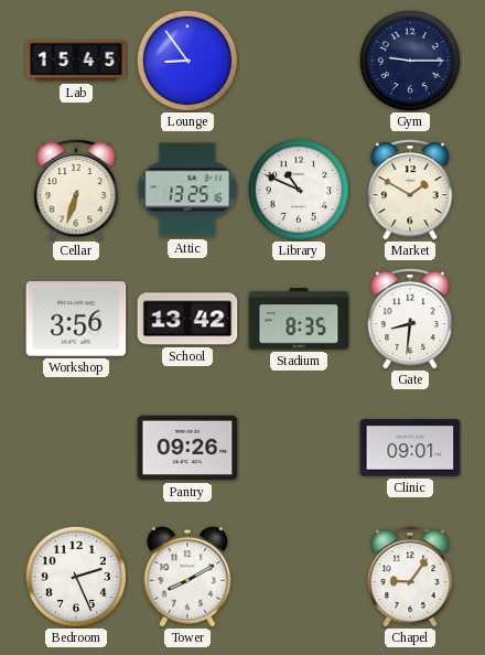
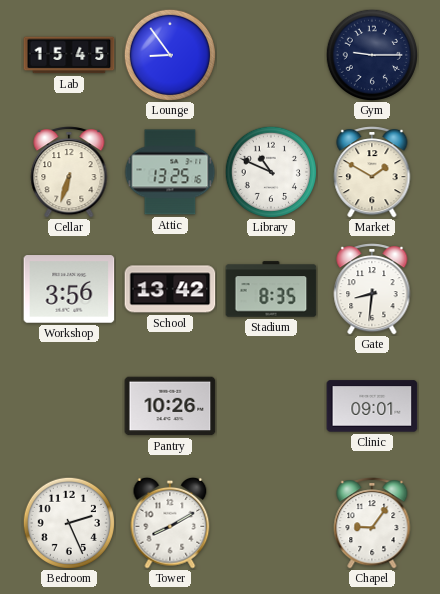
Pantry: 09:26 -> 10:26
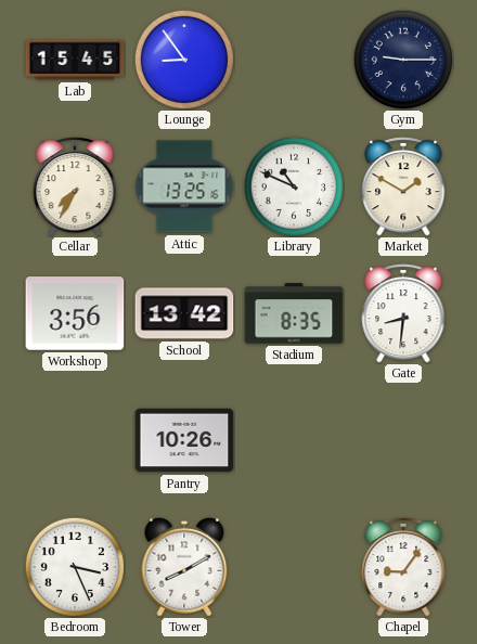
Cellar: 6:33 -> 7:35
Clinic: 09:01 -> none
Bedroom: 2:26 -> 3:26
